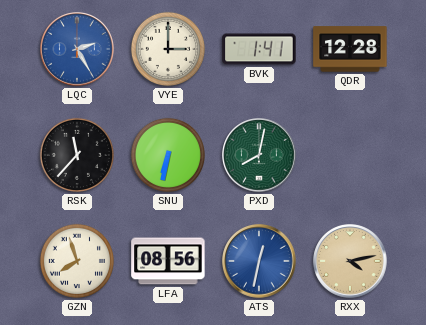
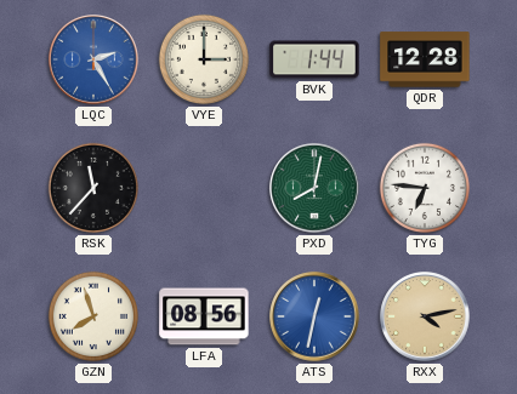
BVK: 1:41 -> 1:44
SNU: 6:32 -> none
TYG: none -> 6:46
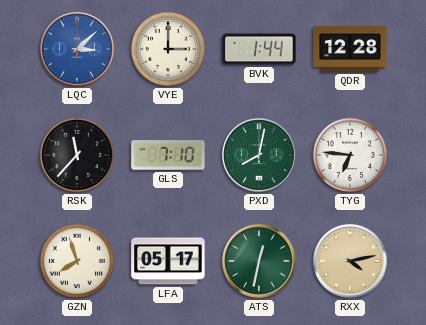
LQC: 2:25 -> 3:08
GLS: none -> 7:10
LFA: 08:56 -> 05:17
ATS dial: blue -> green
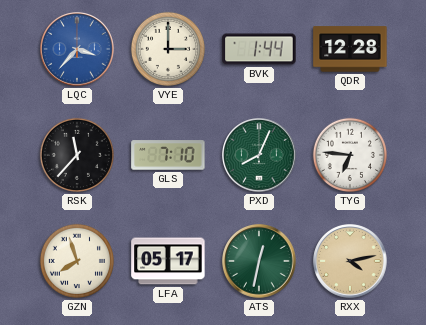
LQC: 3:08 -> 3:37
PXD: 8:02 -> 8:04
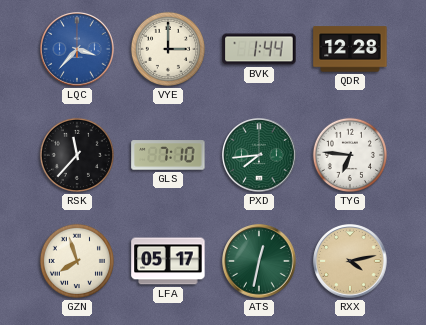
PXD: 8:04 -> 7:44
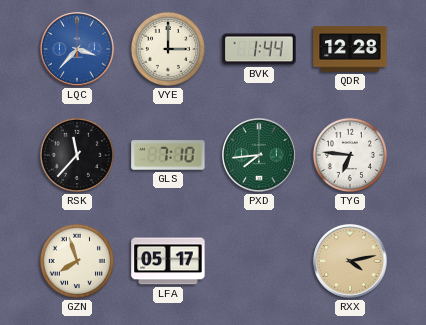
ATS: 12:32 -> none
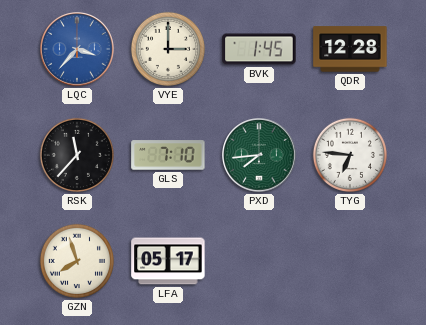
BVK: 1:44 -> 1:45
RXX: 4:13 -> none
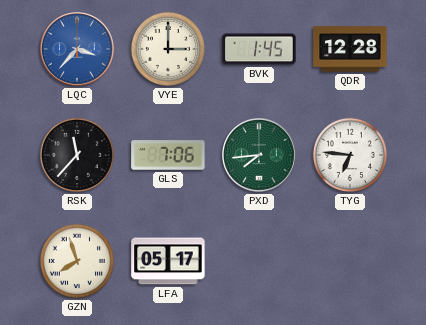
GLS: 7:10 -> 7:06
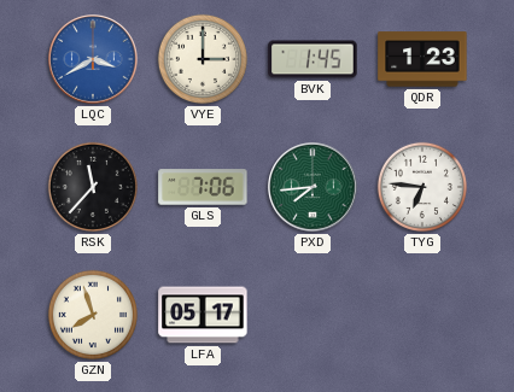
LQC: 3:37 -> 3:40
QDR: 12:28 -> 1:23
